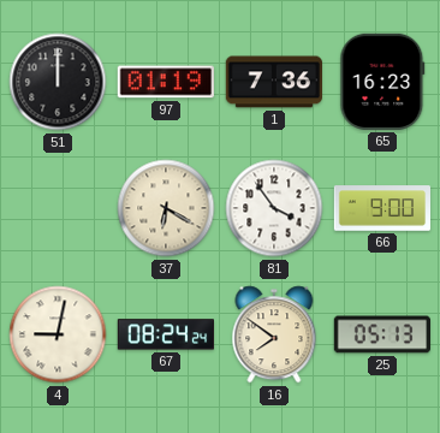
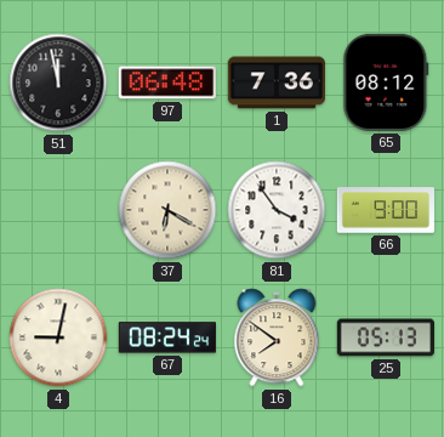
51: 12:00 -> 11:58
97: 01:19 -> 06:48
65: 16:23 -> 08:12
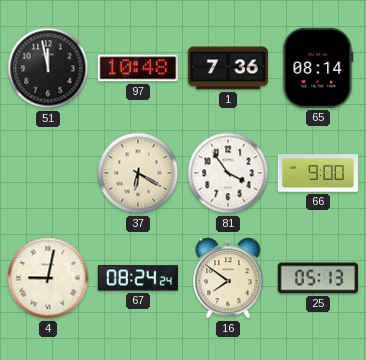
97: 06:48 -> 10:48
65: 08:12 -> 08:14
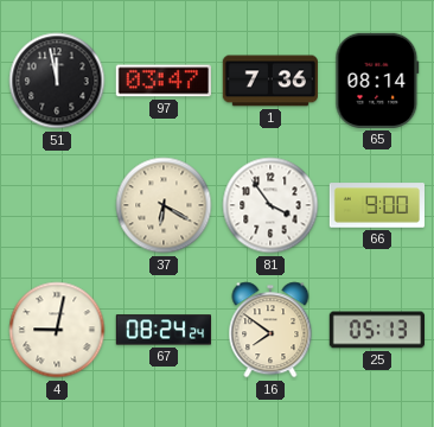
97: 10:48 -> 03:47
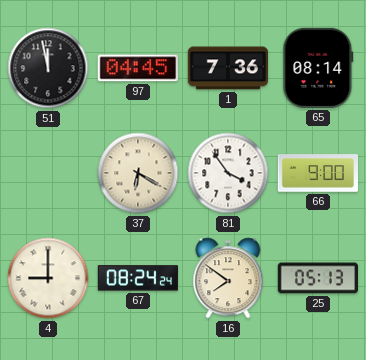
97: 03:47 -> 04:45
4: 9:02 -> 9:00
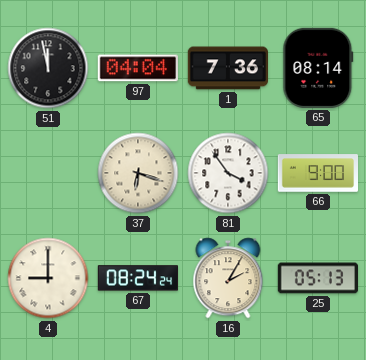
97: 04:45 -> 04:04
37: 6:20 -> 6:18
16: 7:51 -> 2:05
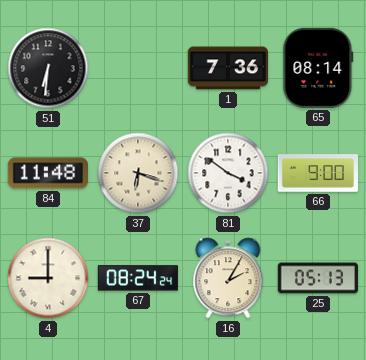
51: 11:58 -> 6:31
97: 04:04 -> none
84: none -> 11:48
81: 3:54 -> 3:51
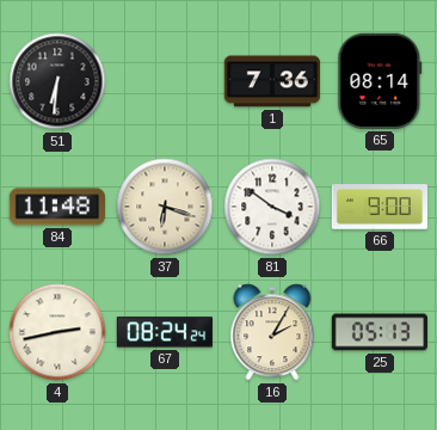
4: 9:00 -> 2:43
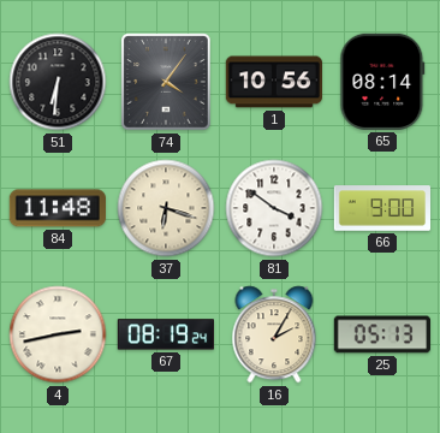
74: none -> 4:06
1: 7:36 -> 10:56
67: 08:24 -> 08:19
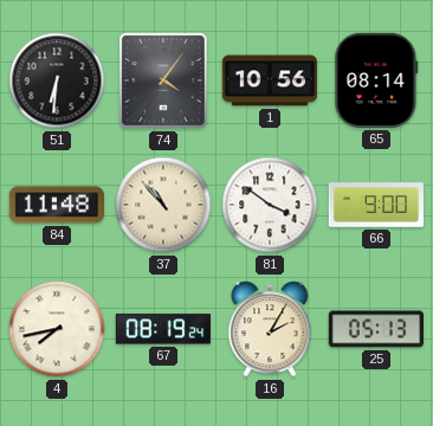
37: 6:18 -> 10:53
4: 2:43 -> 7:43
